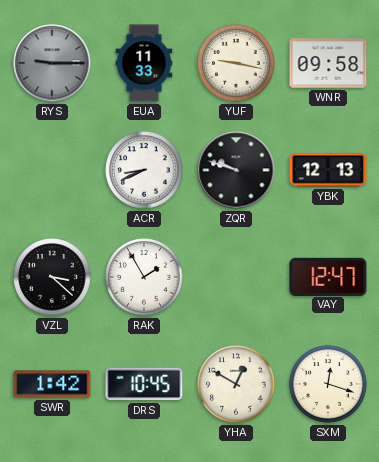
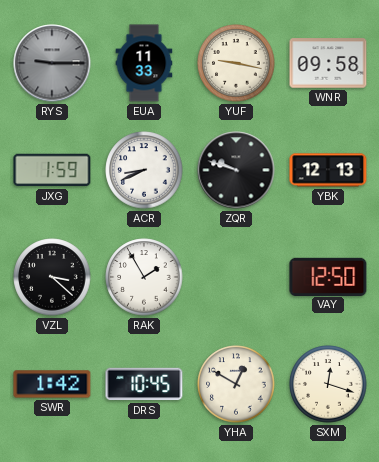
JXG: none -> 1:59
VAY: 12:47 -> 12:50
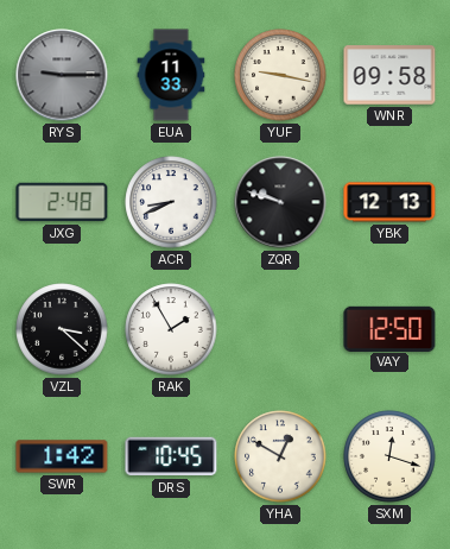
JXG: 1:59 -> 2:48
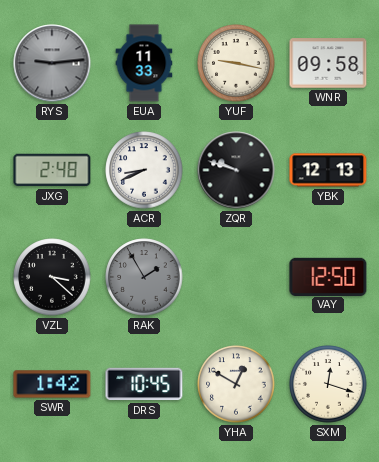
RYS: 9:15 -> 9:14
RAK dial: white -> grey
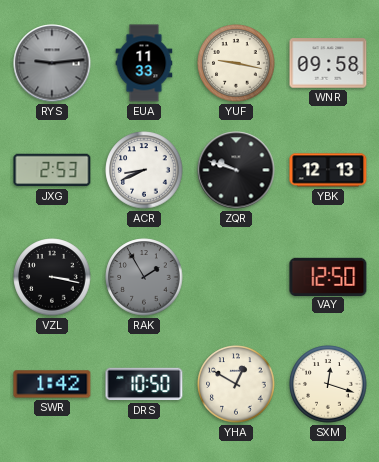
JXG: 2:48 -> 2:53
VZL: 3:22 -> 3:17
DRS: 10:45 -> 10:50
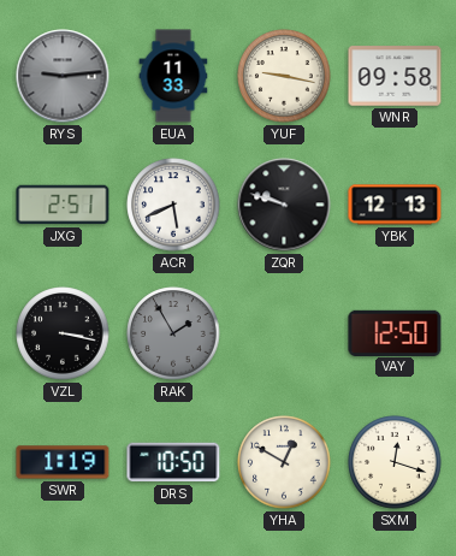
JXG: 2:53 -> 2:51
ACR: 8:41 -> 5:41
SWR: 1:42 -> 1:19
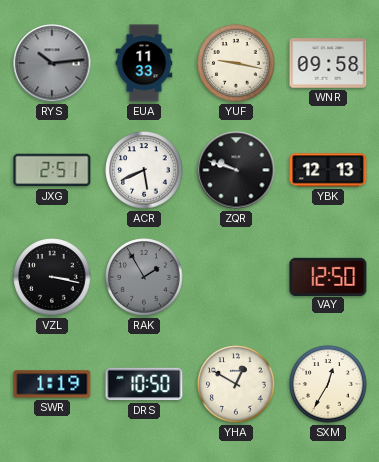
RYS: 9:14 -> 10:14
SXM: 12:18 -> 12:35
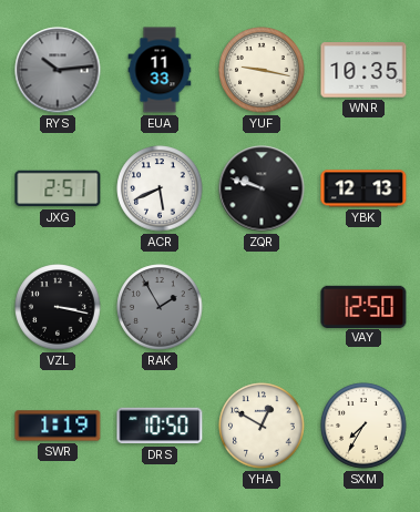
WNR: 09:58 -> 10:35
SXM: 12:35 -> 7:35
